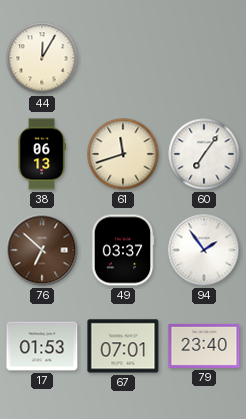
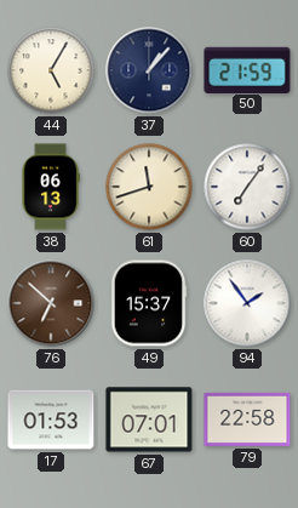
44: 12:05 -> 5:05
37: none -> 1:07
50: none -> 21:59
49: 03:37 -> 15:37
79: 23:40 -> 22:58
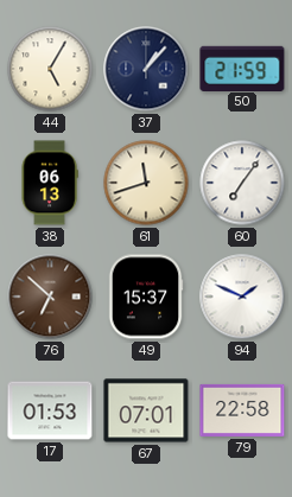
94: 1:54 -> 1:49
